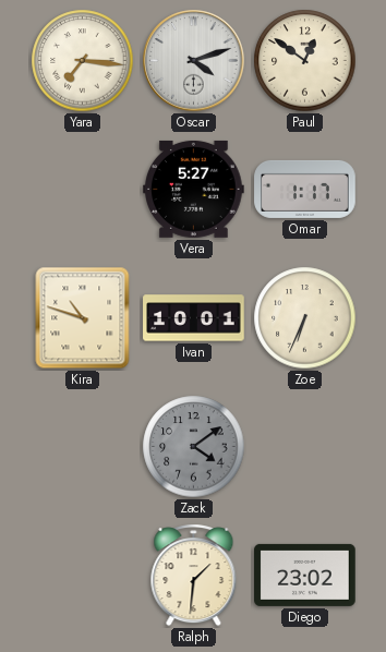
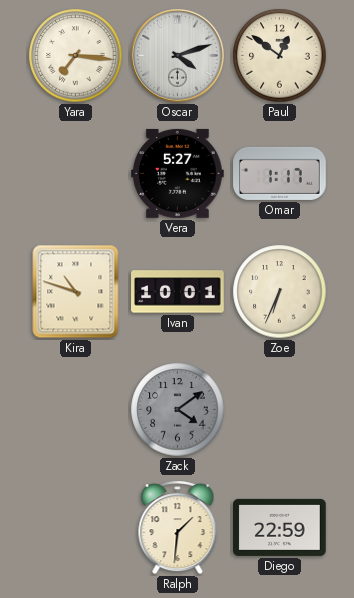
Diego: 23:02 -> 22:59
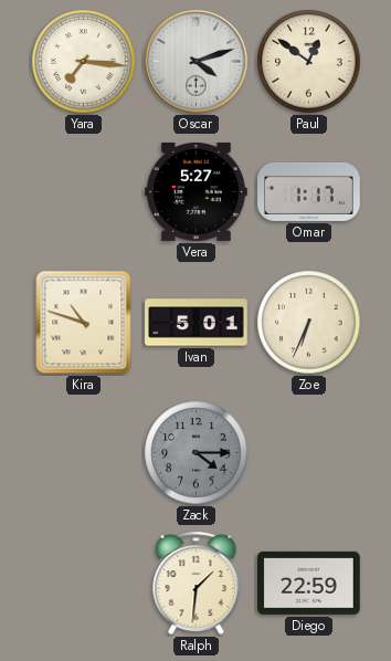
Ivan: 10:01 -> 5:01
Zack: 4:09 -> 4:15
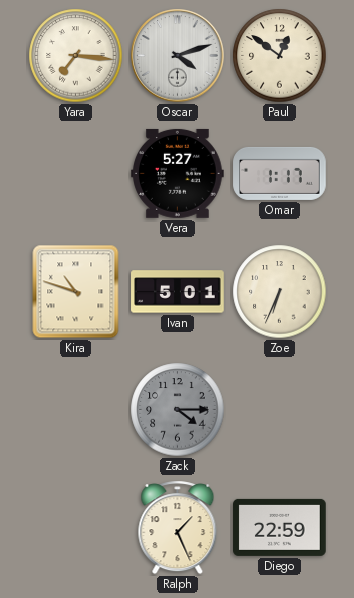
Ralph: 1:31 -> 1:26
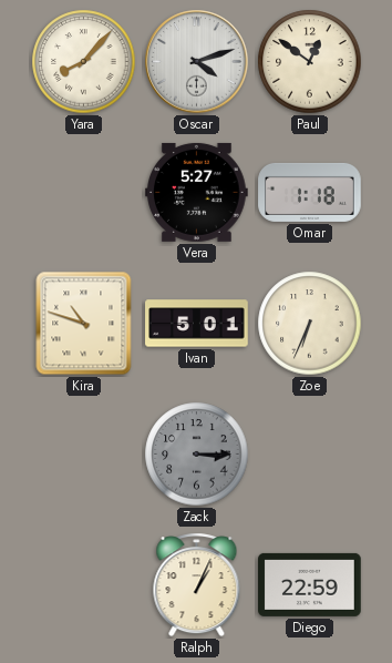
Yara: 7:16 -> 8:07
Omar: 1:17 -> 1:18
Zack: 4:15 -> 3:15
Ralph: 1:26 -> 1:04
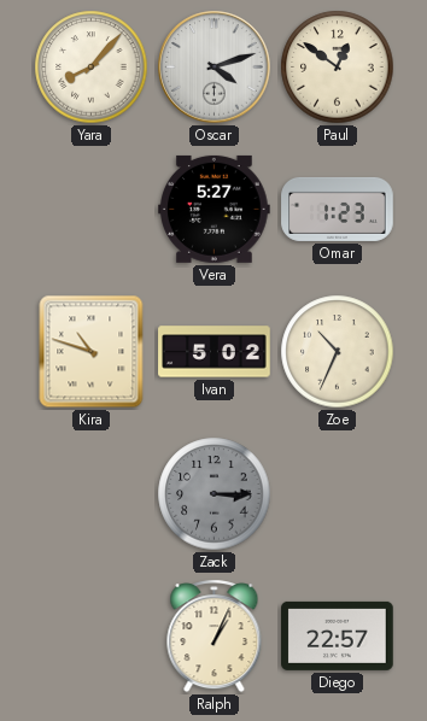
Omar: 1:18 -> 1:23
Ivan: 5:01 -> 5:02
Zoe: 6:34 -> 10:34
Diego: 22:59 -> 22:57
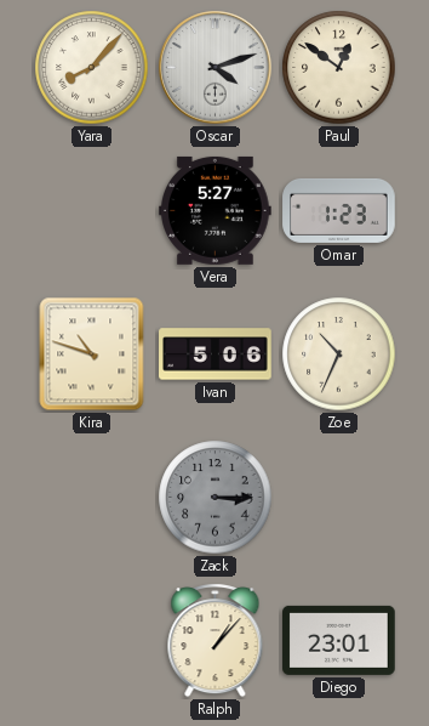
Ivan: 5:02 -> 5:06
Ralph: 1:04 -> 1:07
Diego: 22:57 -> 23:01
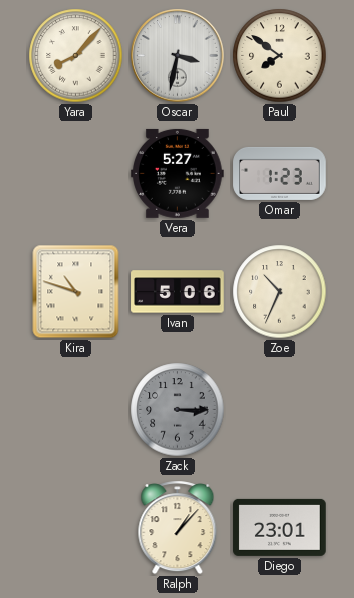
Oscar: 4:12 -> 3:32
Paul: 12:51 -> 7:51
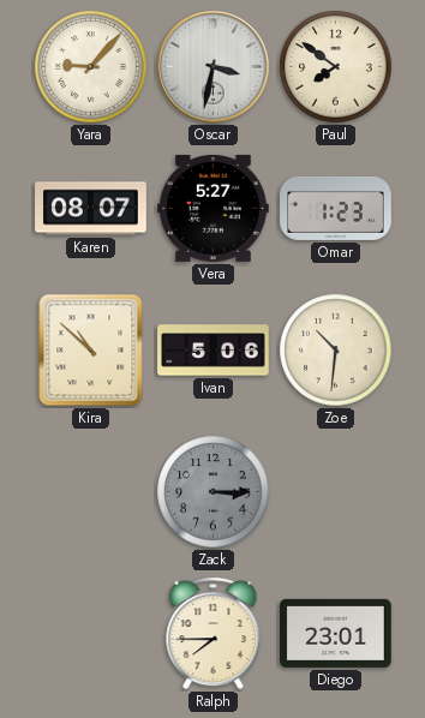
Yara: 8:07 -> 9:07
Karen: none -> 08:07
Kira: 10:48 -> 10:52
Zoe: 10:34 -> 10:31
Ralph: 1:07 -> 7:45
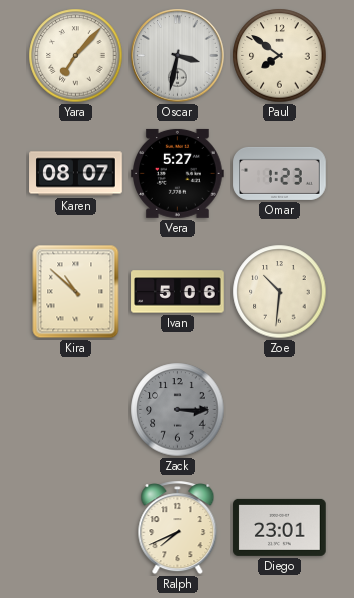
Yara: 9:07 -> 7:07
Ralph: 7:45 -> 7:41
